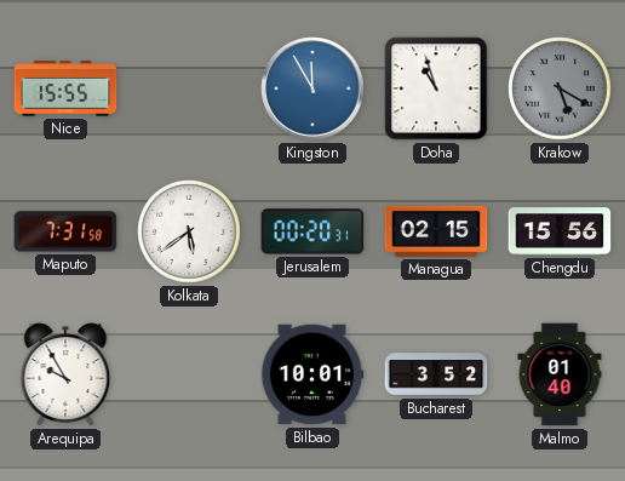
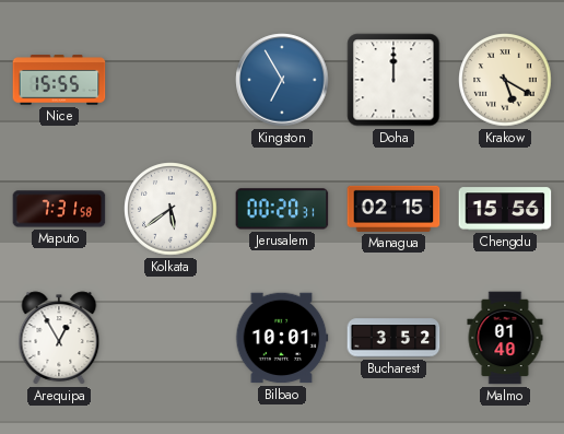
Kingston: 11:55 -> 6:55
Doha: 10:57 -> 12:00
Krakow dial: grey -> cream
Arequipa: 9:55 -> 12:55
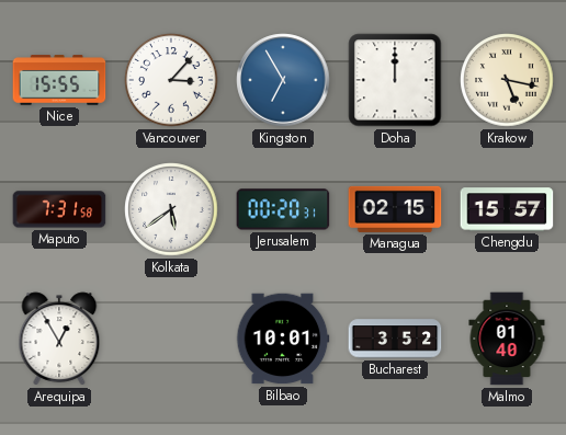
Vancouver: none -> 3:07
Krakow: 5:20 -> 5:17
Chengdu: 15:56 -> 15:57
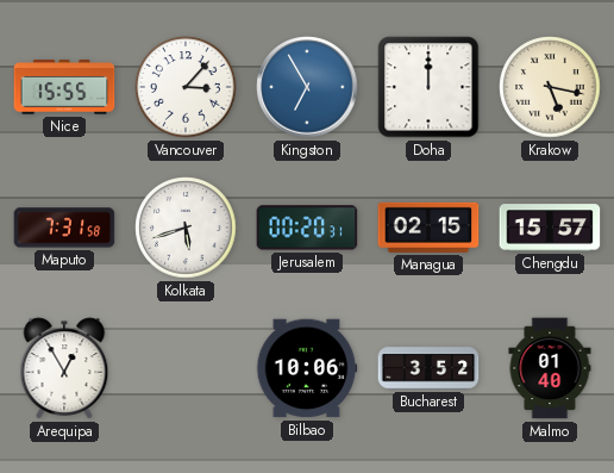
Kolkata: 5:39 -> 5:42
Bilbao: 10:01 -> 10:06
